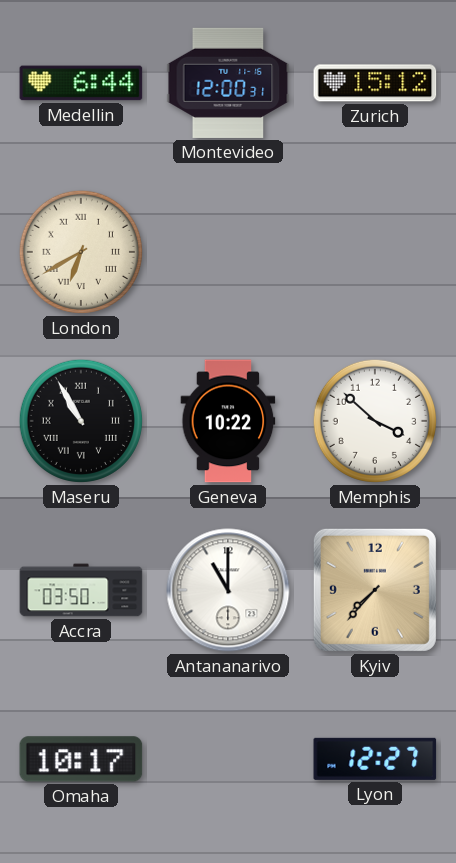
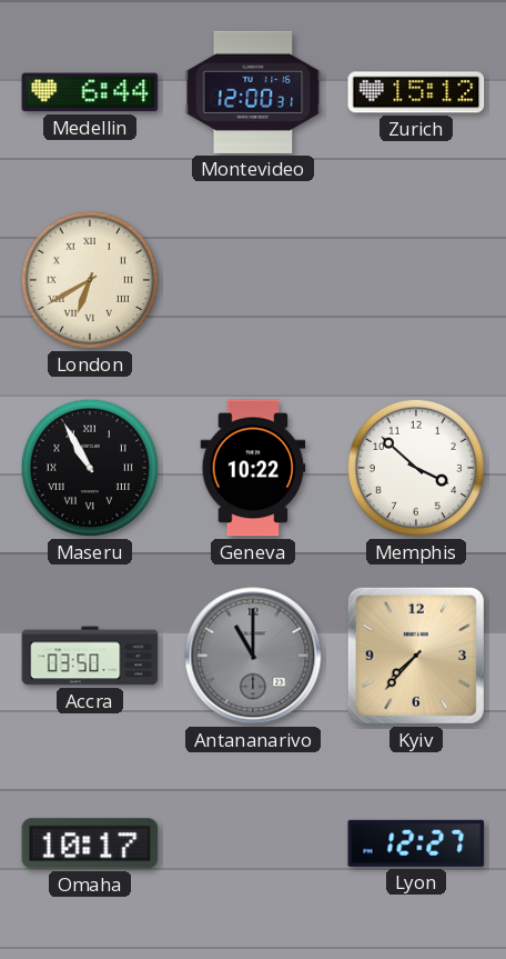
Antananarivo dial: white -> grey
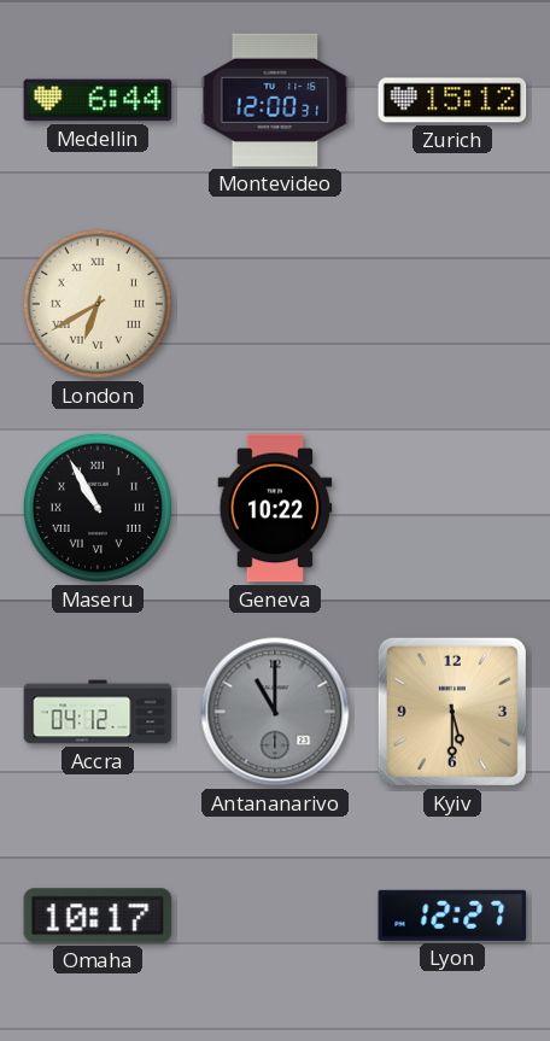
Memphis: 3:52 -> none
Accra: 03:50 -> 04:12
Kyiv: 7:37 -> 5:30
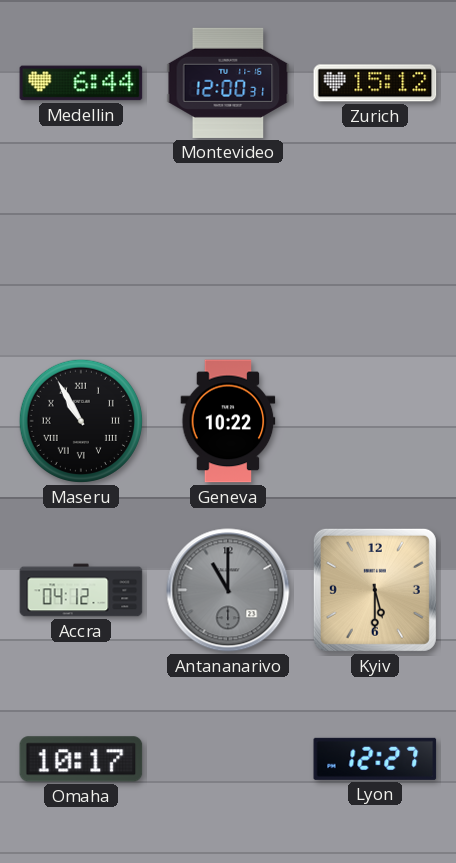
London: 6:40 -> none
